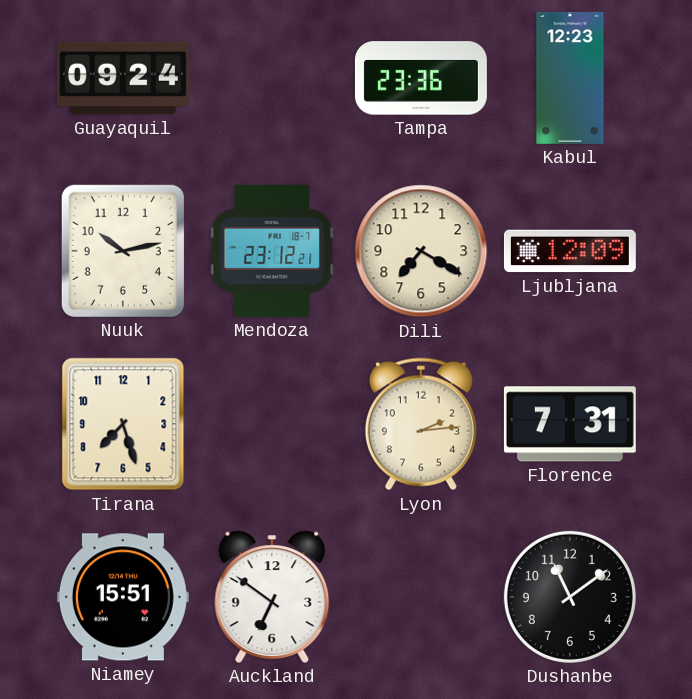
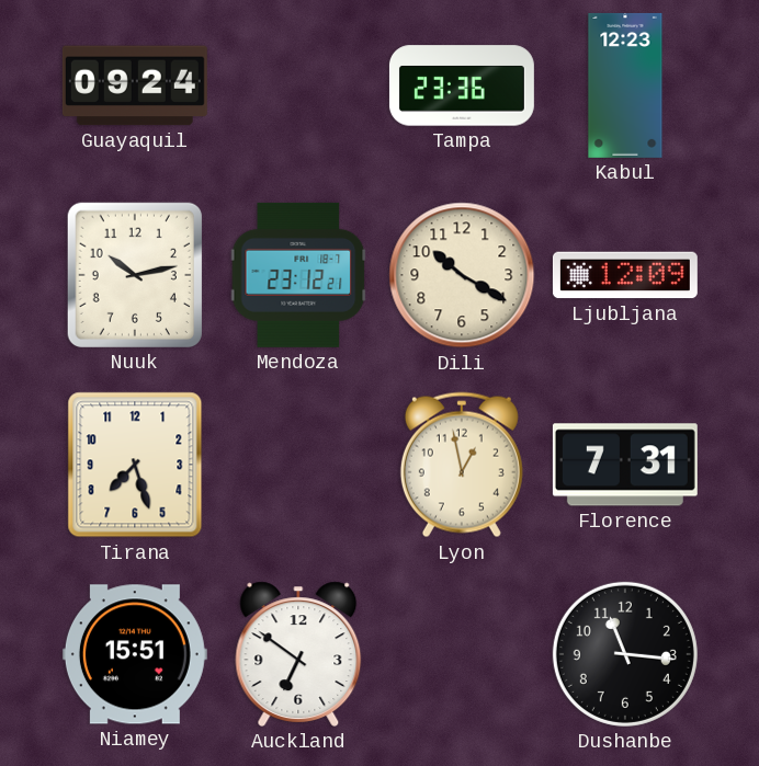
Dili: 7:20 -> 10:20
Lyon: 2:14 -> 12:58
Dushanbe: 11:09 -> 11:16
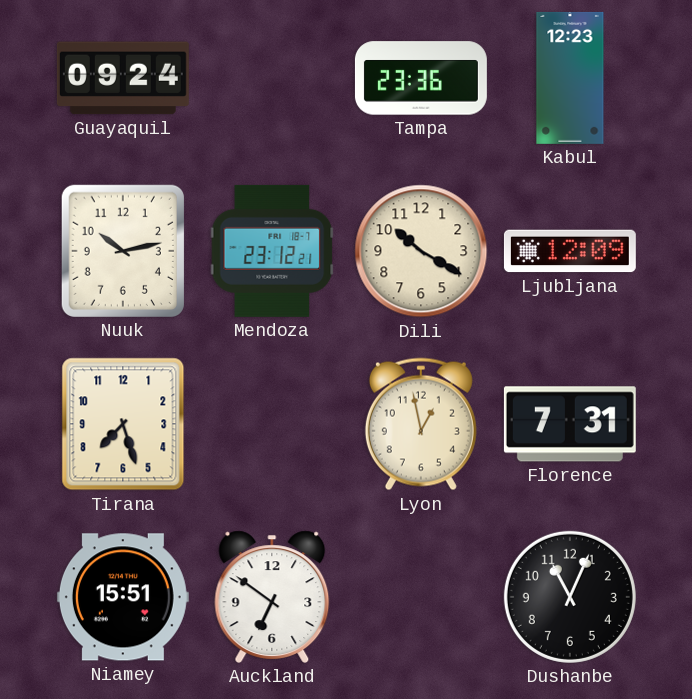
Dushanbe: 11:16 -> 11:04
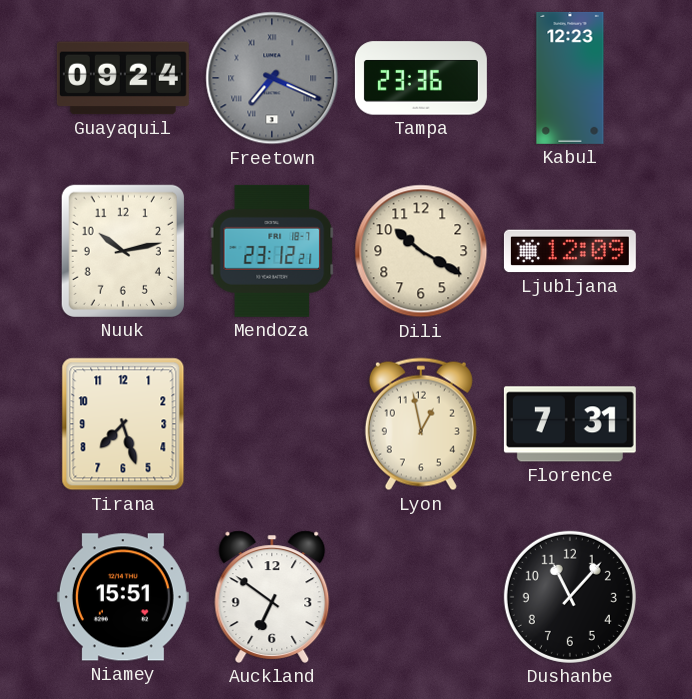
Freetown: none -> 7:19
Dushanbe: 11:04 -> 11:07
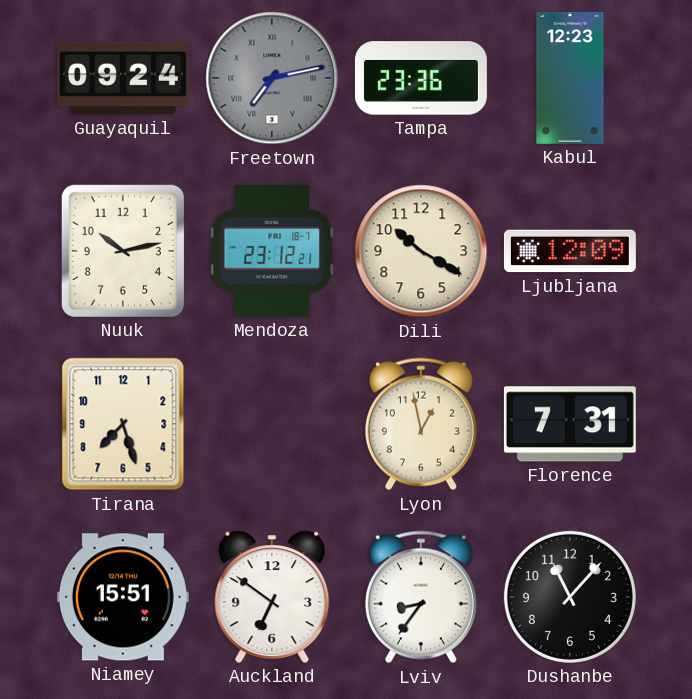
Freetown: 7:19 -> 7:13
Lviv: none -> 8:36
